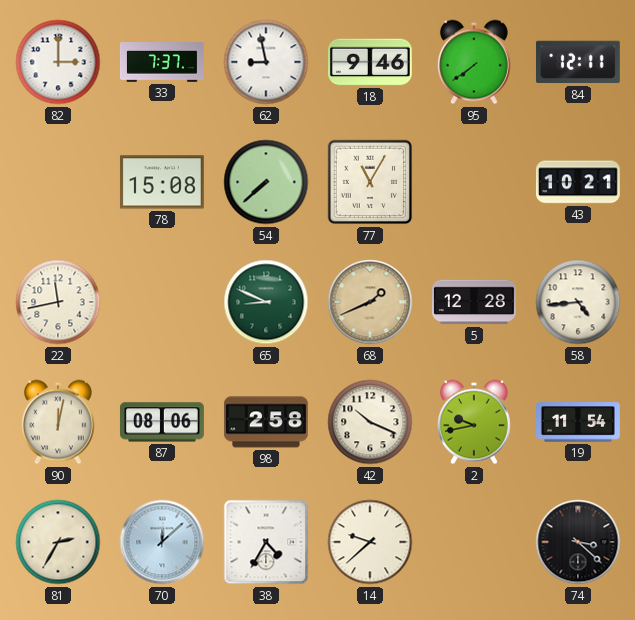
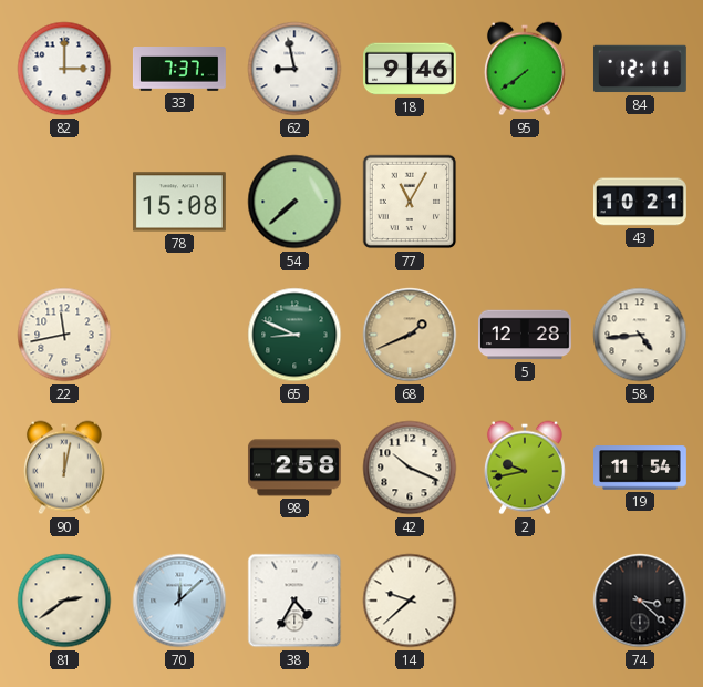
87: 08:06 -> none
81: 2:35 -> 2:39
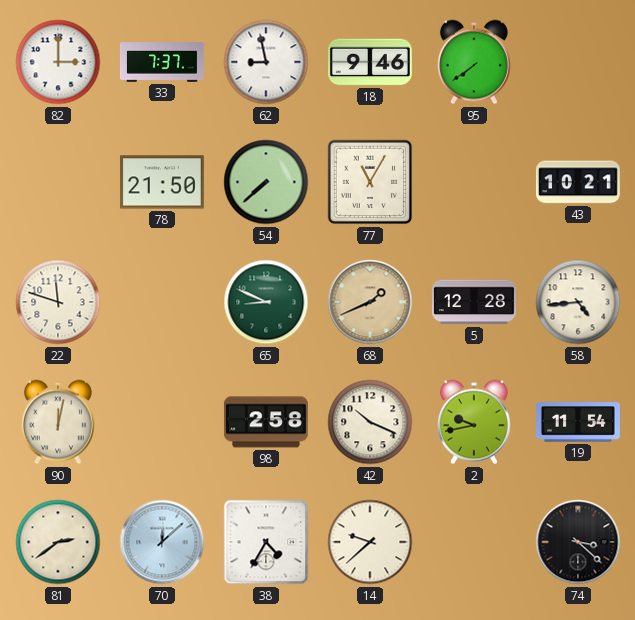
84: 12:11 -> none
78: 15:08 -> 21:50
22: 11:43 -> 11:48
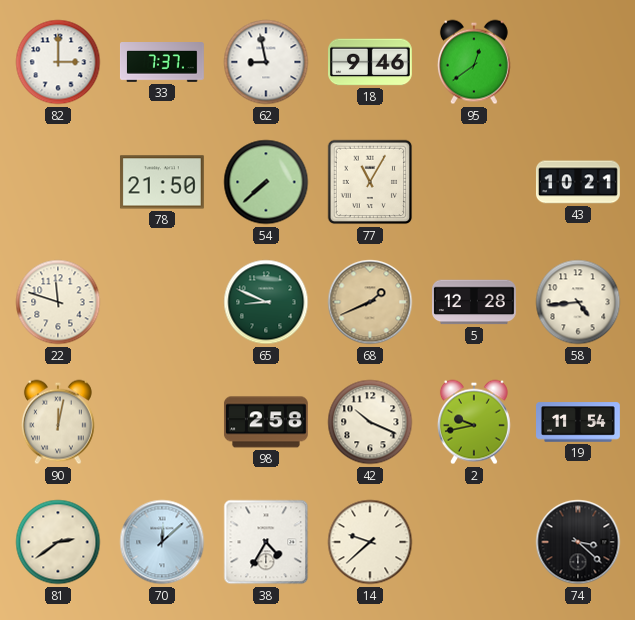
95: 7:39 -> 12:39
